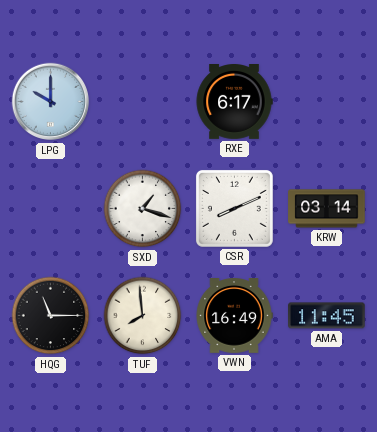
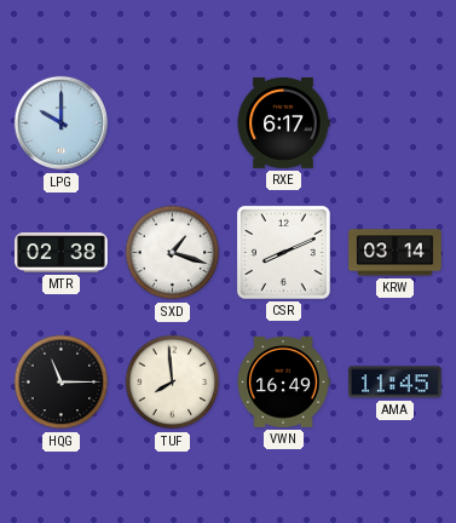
MTR: none -> 02:38
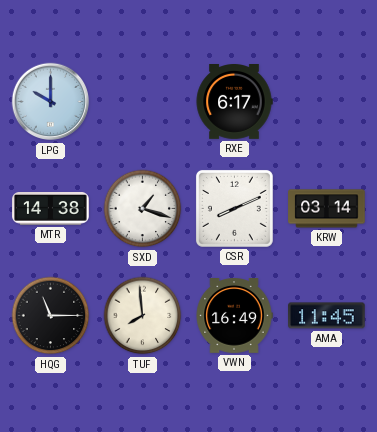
MTR: 02:38 -> 14:38
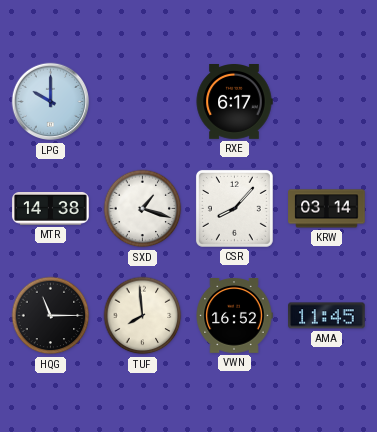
CSR: 8:11 -> 8:07
VWN: 16:49 -> 16:52
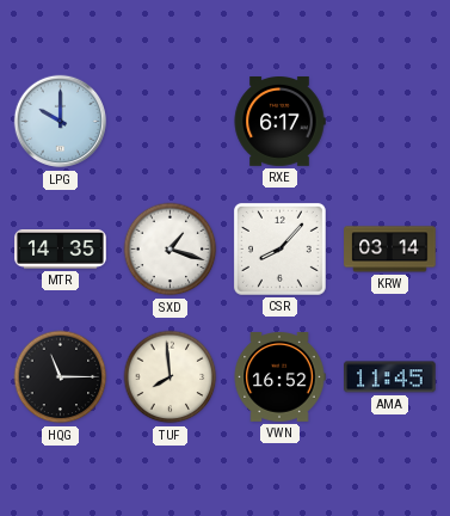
MTR: 14:38 -> 14:35
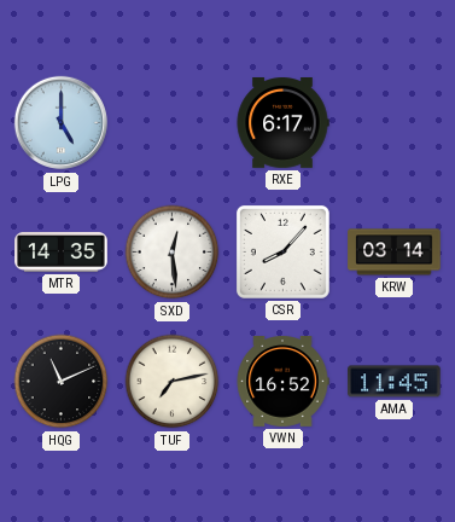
LPG: 10:00 -> 5:00
SXD: 1:18 -> 12:29
HQG: 11:15 -> 11:11
TUF: 7:59 -> 7:13
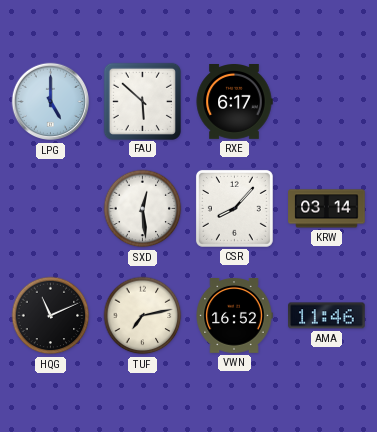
FAU: none -> 5:52
MTR: 14:35 -> none
AMA: 11:45 -> 11:46
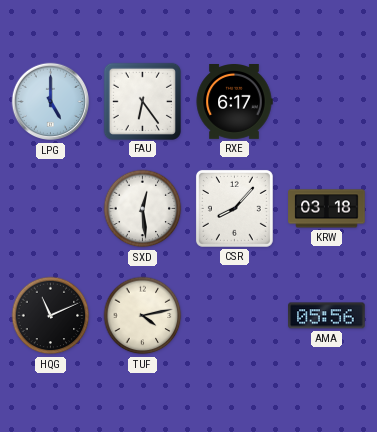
FAU: 5:52 -> 6:24
KRW: 03:14 -> 03:18
TUF: 7:13 -> 4:13
VWN: 16:52 -> none
AMA: 11:46 -> 05:56
